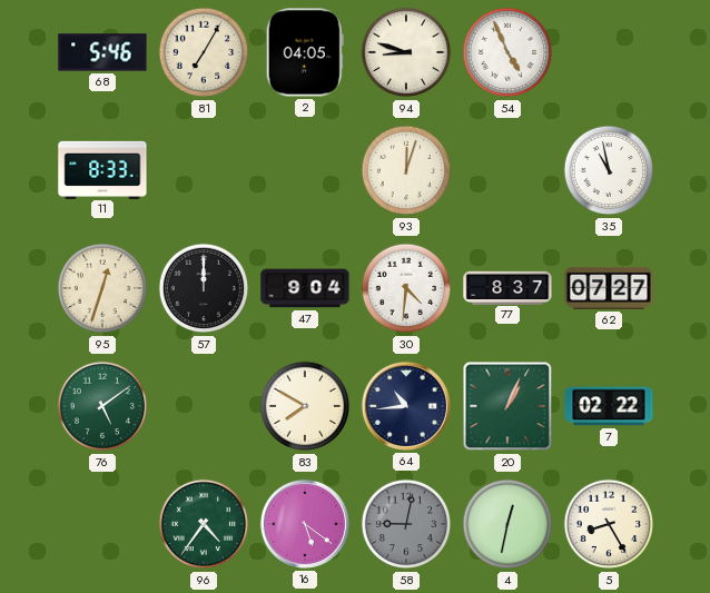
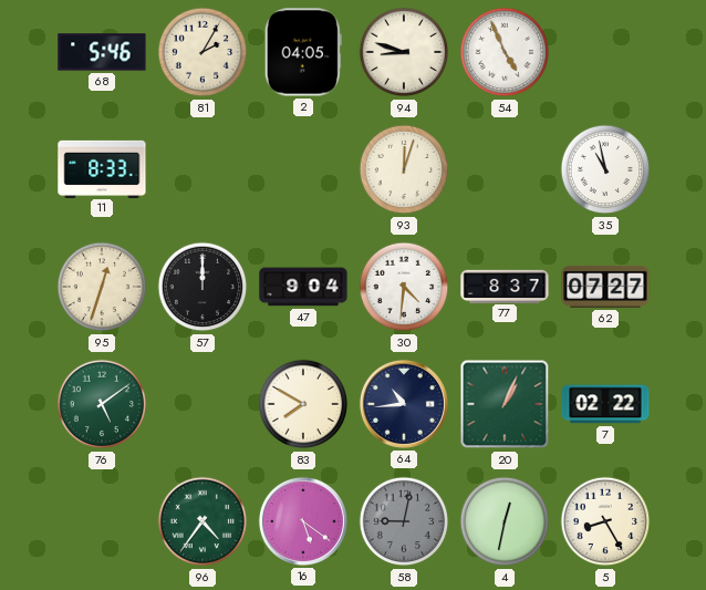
81: 7:05 -> 2:05
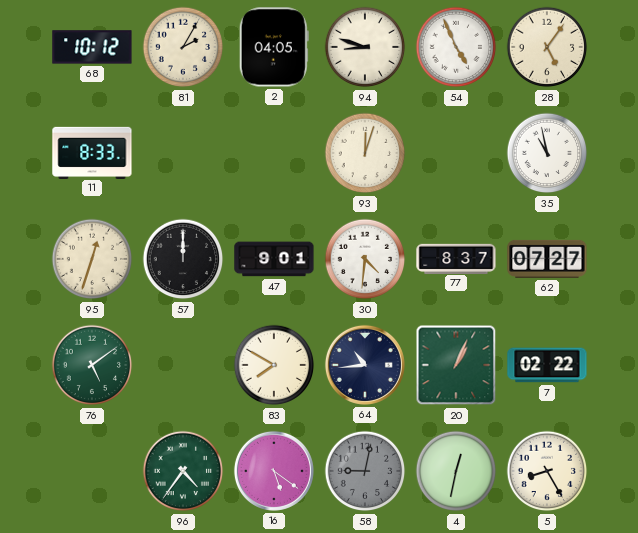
68: 5:46 -> 10:12
28: none -> 5:06
47: 9:04 -> 9:01
